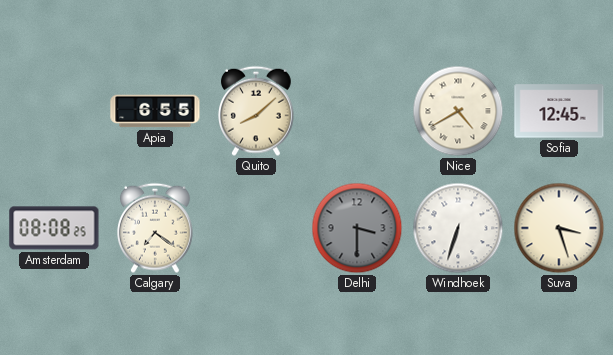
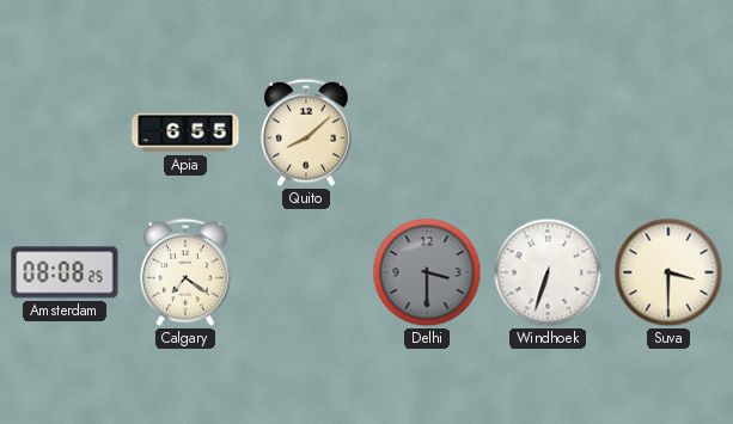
Nice: 4:40 -> none
Sofia: 12:45 -> none
Suva: 3:27 -> 3:30
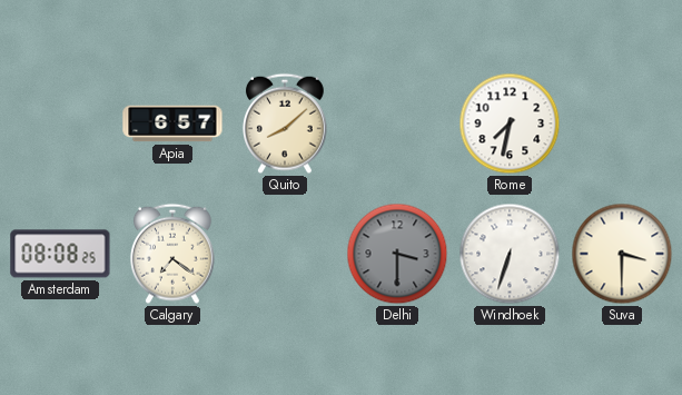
Apia: 6:55 -> 6:57
Rome: none -> 7:32
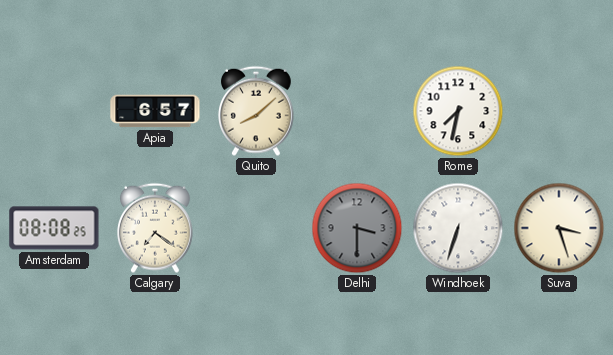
Suva: 3:30 -> 3:27
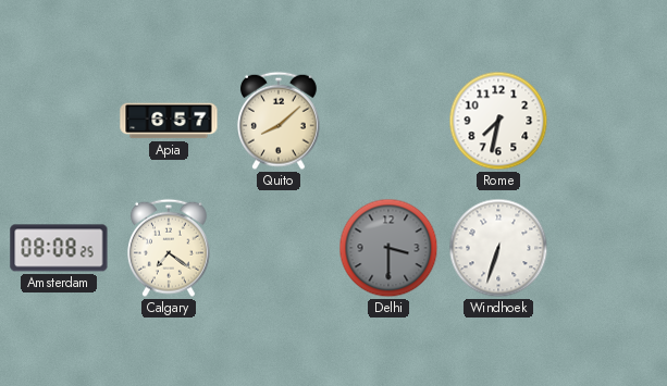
Suva: 3:27 -> none
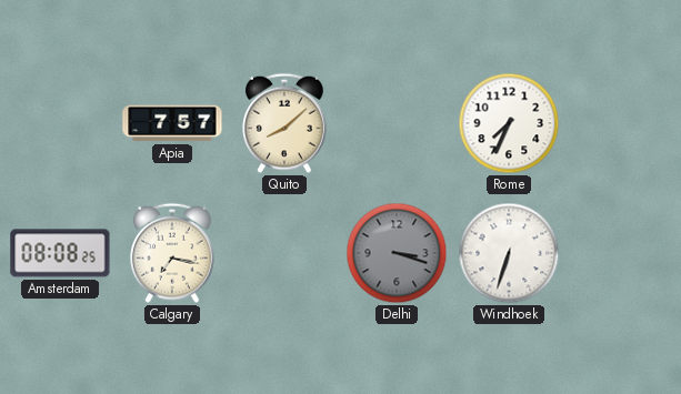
Apia: 6:57 -> 7:57
Rome: 7:32 -> 7:34
Calgary: 7:21 -> 7:17
Delhi: 3:30 -> 3:18
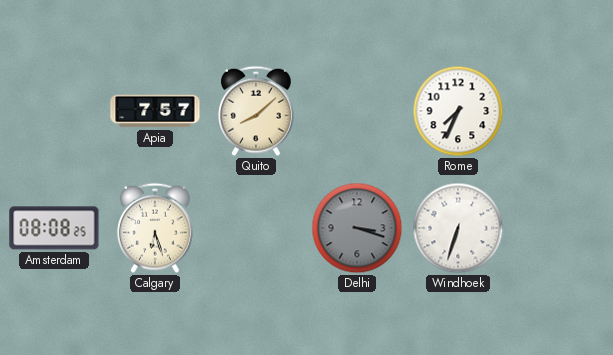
Calgary: 7:17 -> 6:27
